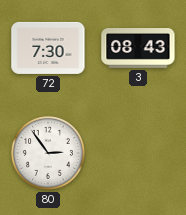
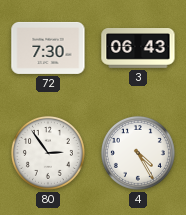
3: 08:43 -> 06:43
4: none -> 4:25
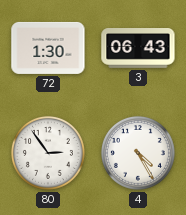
72: 7:30 -> 1:30
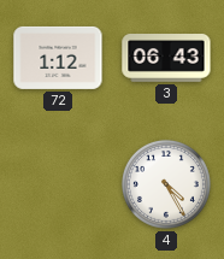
72: 1:30 -> 1:12
80: 2:54 -> none
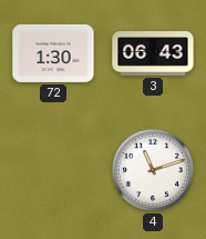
72: 1:12 -> 1:30
4: 4:25 -> 11:12
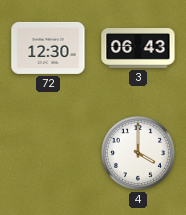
72: 1:30 -> 12:30
4: 11:12 -> 4:00
